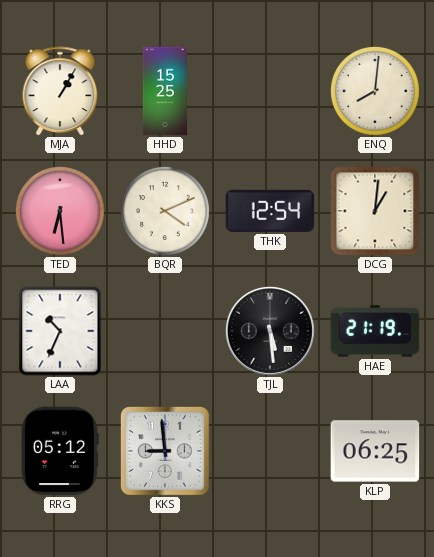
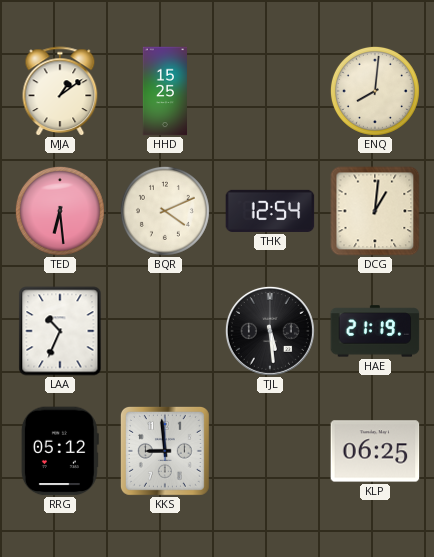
MJA: 1:05 -> 1:09
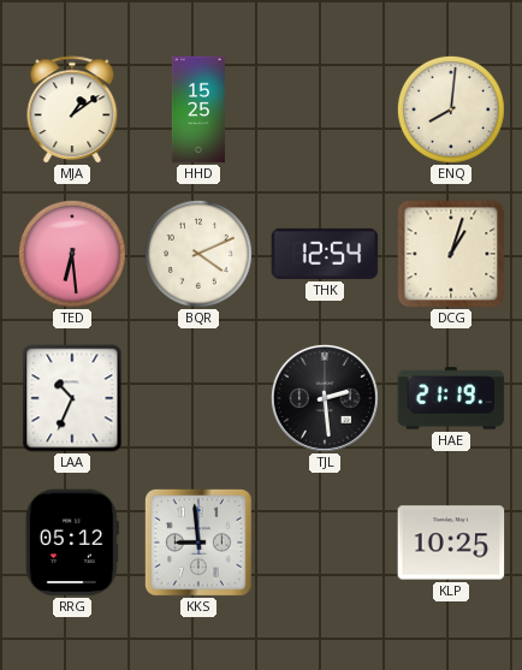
DCG: 1:01 -> 1:03
TJL: 5:29 -> 2:29
KLP: 06:25 -> 10:25
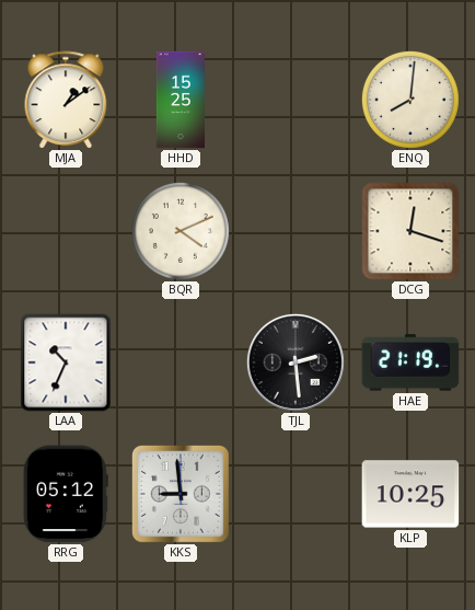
TED: 6:29 -> none
THK: 12:54 -> none
DCG: 1:03 -> 12:18
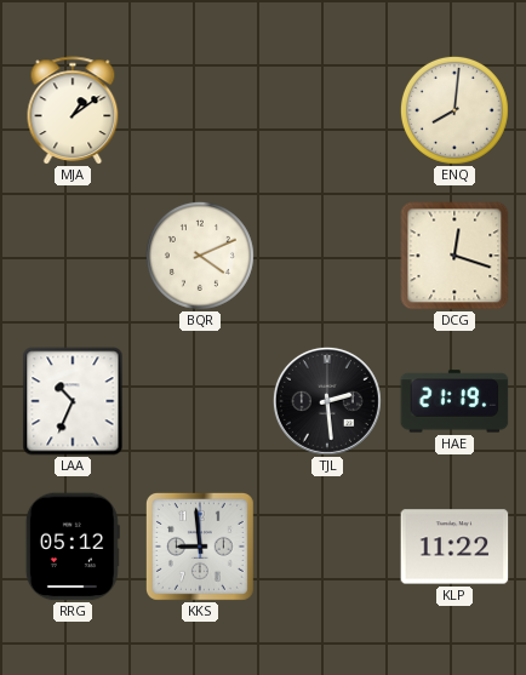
HHD: 15:25 -> none
KLP: 10:25 -> 11:22
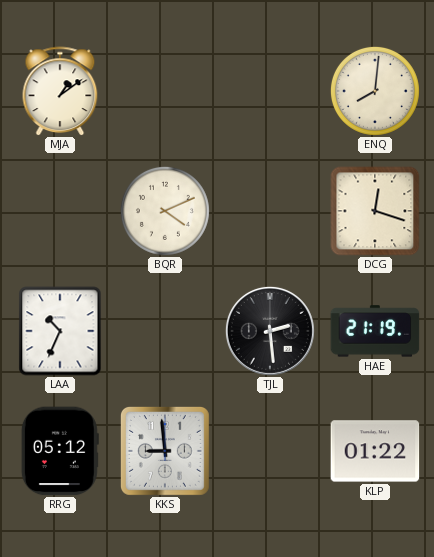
KLP: 11:22 -> 01:22
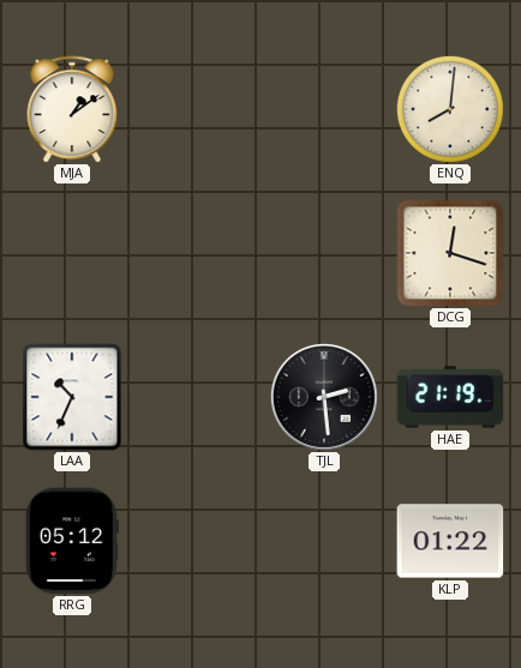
BQR: 4:11 -> none
KKS: 8:59 -> none
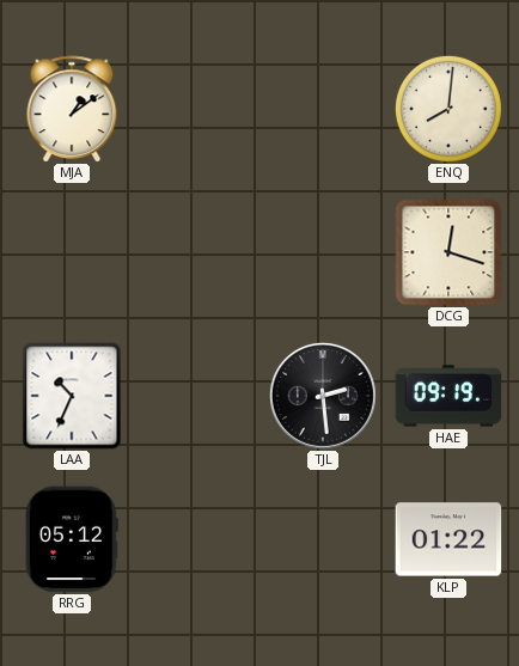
HAE: 21:19 -> 09:19
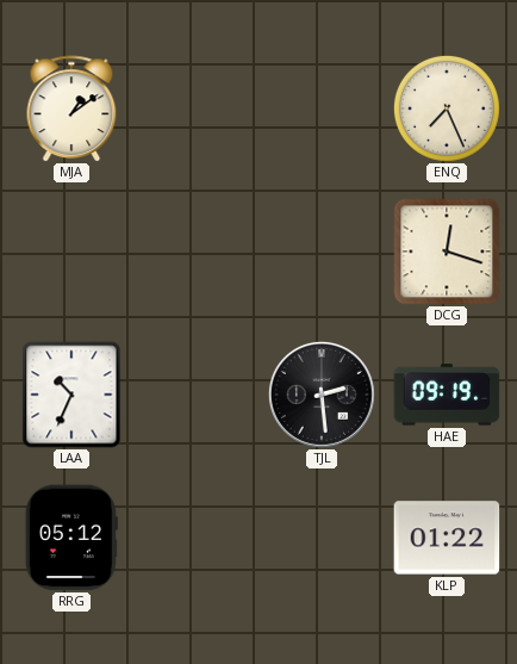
ENQ: 8:01 -> 7:26
